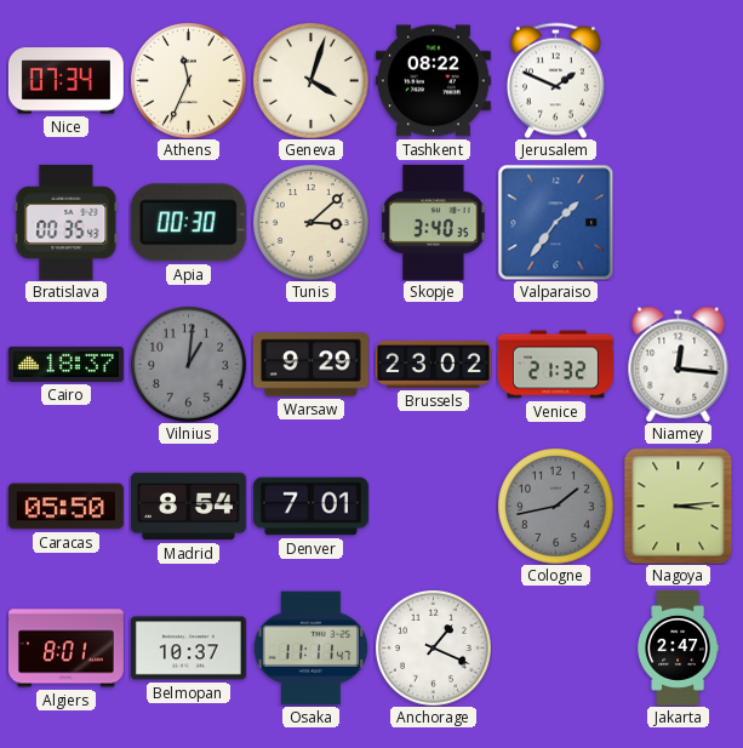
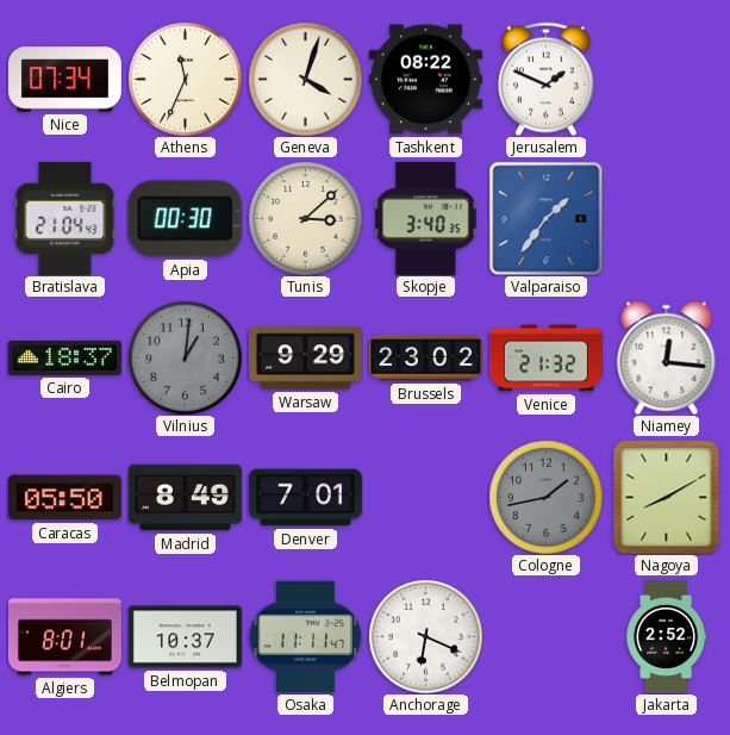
Bratislava: 00:35 -> 21:04
Madrid: 8:54 -> 8:49
Nagoya: 3:14 -> 8:10
Anchorage: 1:19 -> 6:19
Jakarta: 2:47 -> 2:52
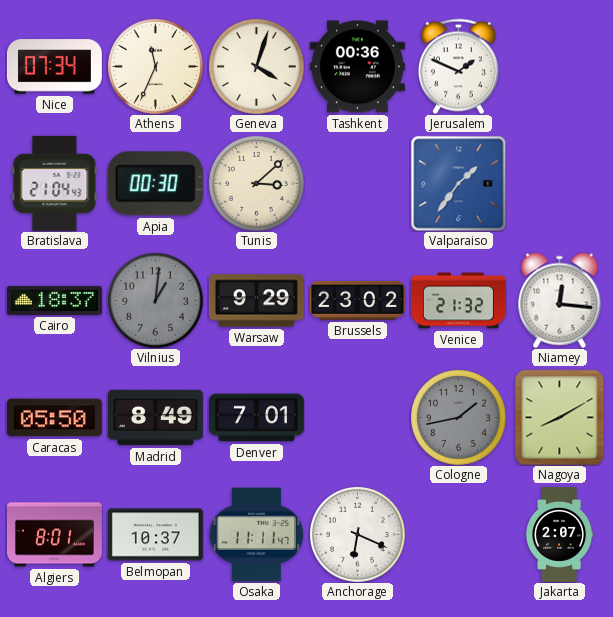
Tashkent: 08:22 -> 00:36
Skopje: 3:40 -> none
Jakarta: 2:52 -> 2:07
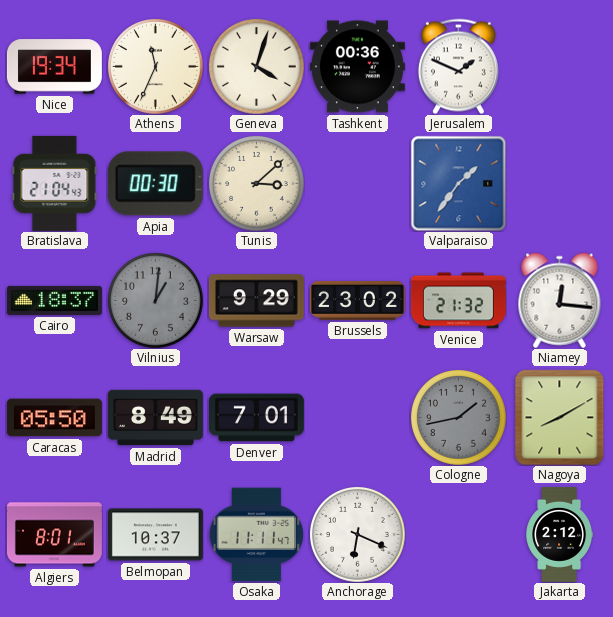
Nice: 07:34 -> 19:34
Jakarta: 2:07 -> 2:12
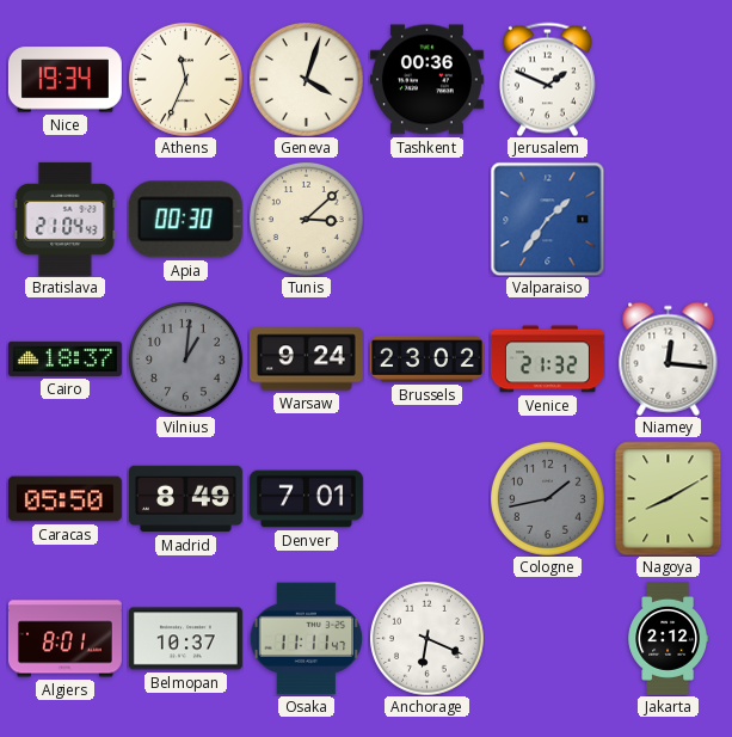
Warsaw: 9:29 -> 9:24
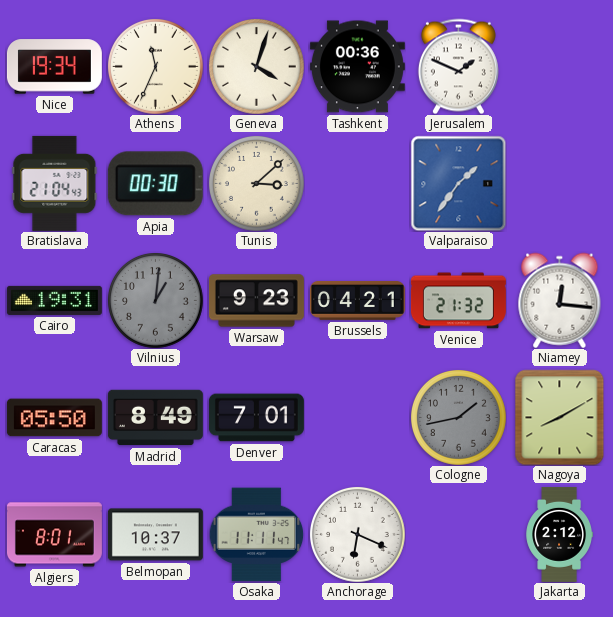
Cairo: 18:37 -> 19:31
Warsaw: 9:24 -> 9:23
Brussels: 23:02 -> 04:21
